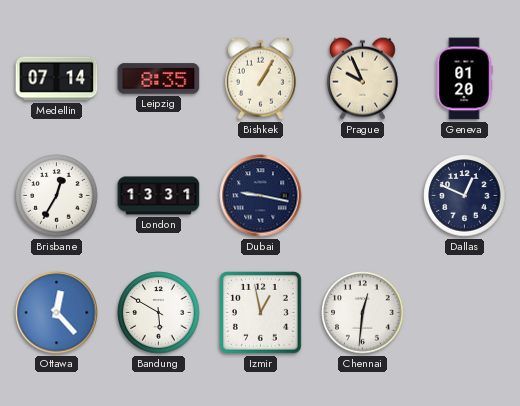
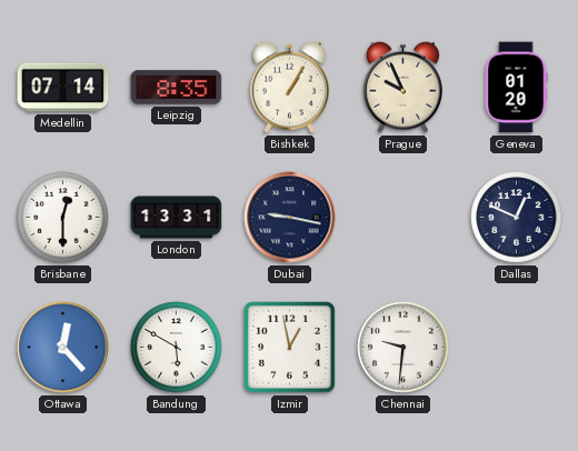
Brisbane: 12:35 -> 12:30
Chennai: 12:31 -> 9:31
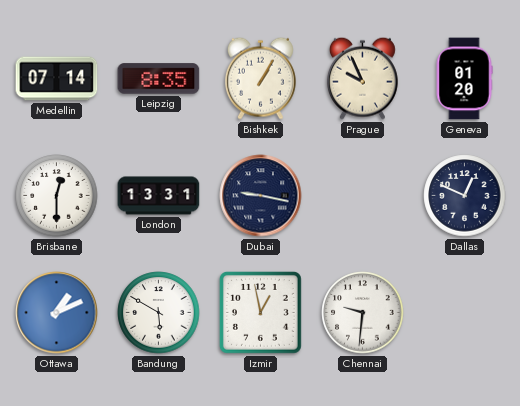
Ottawa: 12:23 -> 1:11
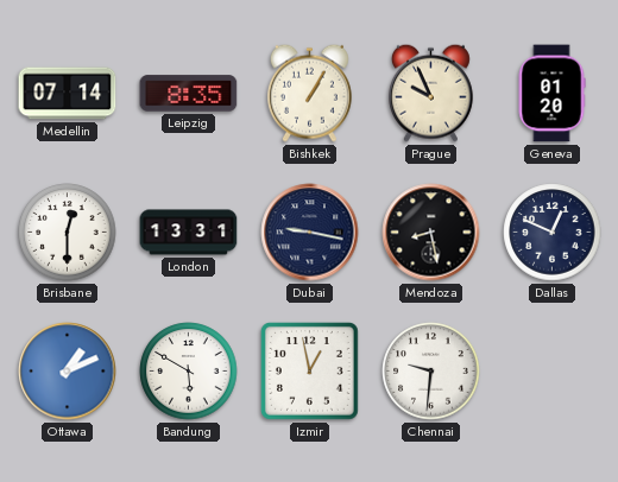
Mendoza: none -> 8:28
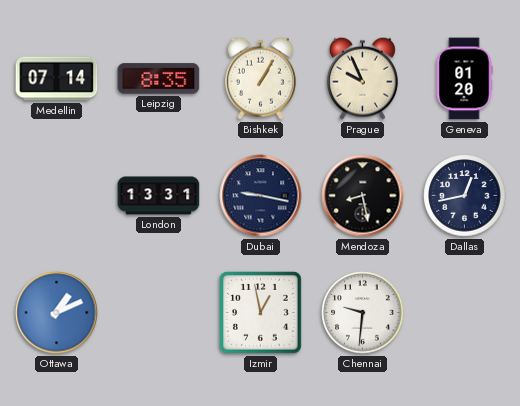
Brisbane: 12:30 -> none
Dallas: 12:49 -> 12:43
Bandung: 5:50 -> none
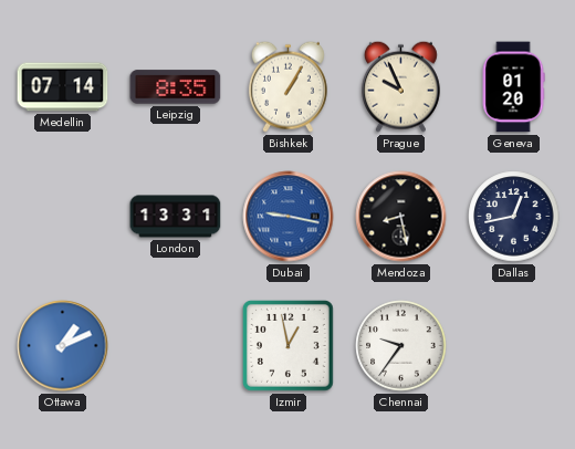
Dubai dial: navy -> blue
Chennai: 9:31 -> 9:36
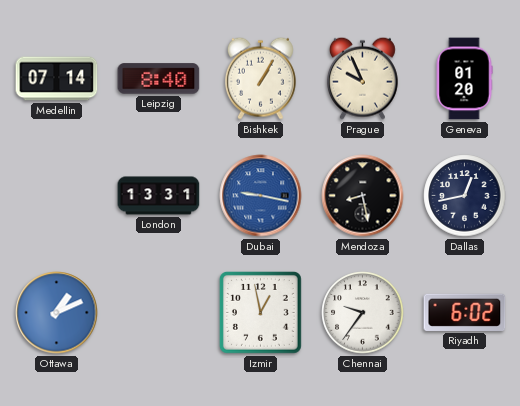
Leipzig: 8:35 -> 8:40
Riyadh: none -> 6:02
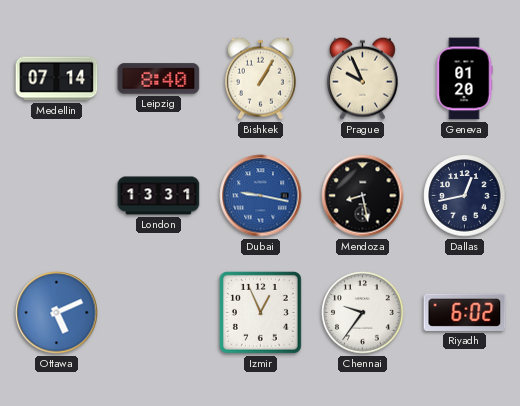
Ottawa: 1:11 -> 5:11
Izmir: 12:58 -> 12:56
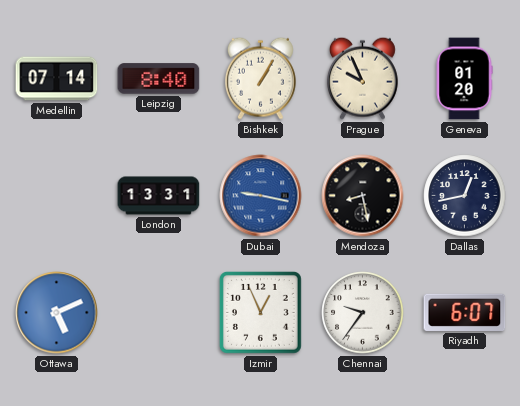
Riyadh: 6:02 -> 6:07
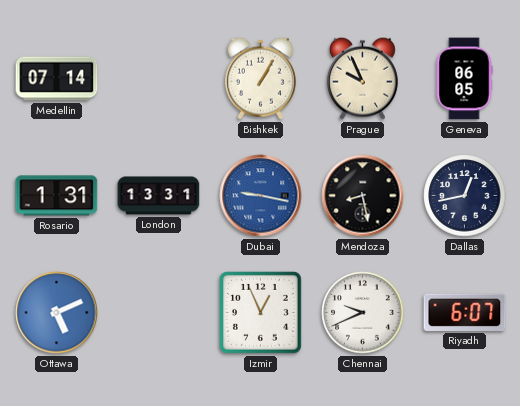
Leipzig: 8:40 -> none
Geneva: 01:20 -> 06:05
Rosario: none -> 1:31
Chennai: 9:36 -> 9:41
